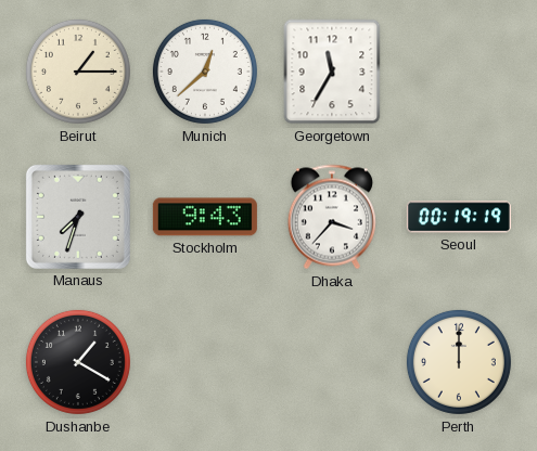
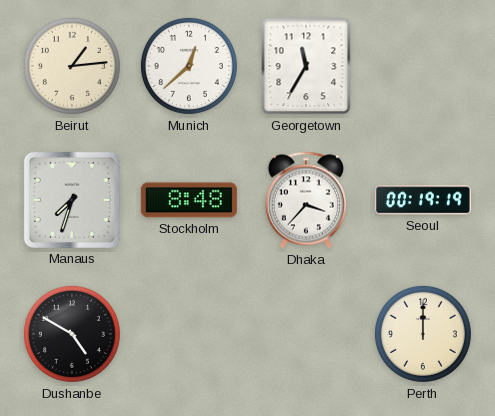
Beirut: 1:15 -> 1:14
Stockholm: 9:43 -> 8:48
Dushanbe: 1:20 -> 4:50
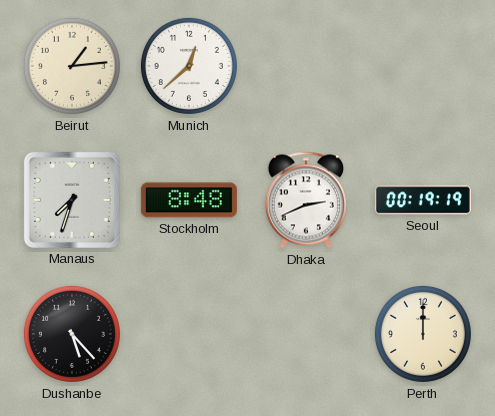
Georgetown: 11:35 -> none
Dhaka: 3:37 -> 2:41
Dushanbe: 4:50 -> 5:23
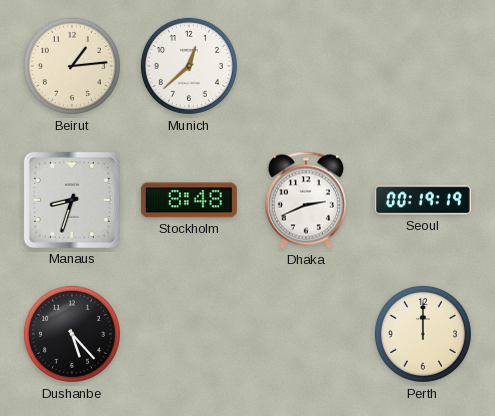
Manaus: 7:33 -> 8:33
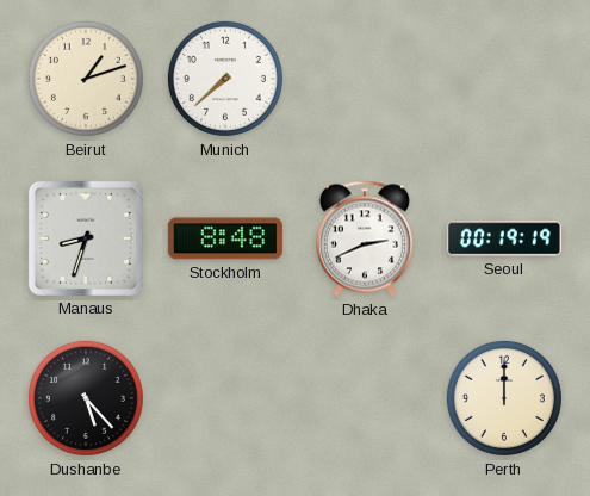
Beirut: 1:14 -> 1:12
Munich: 12:38 -> 7:38
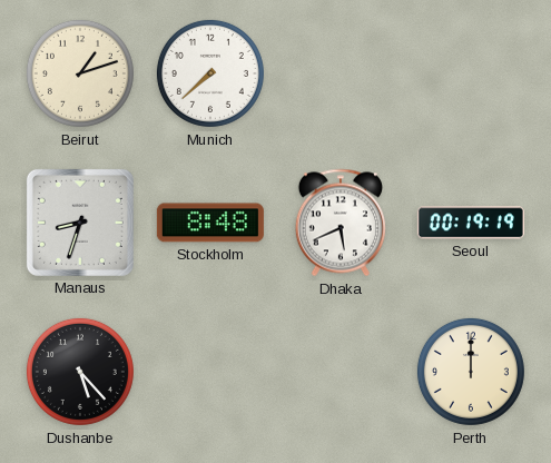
Dhaka: 2:41 -> 5:41
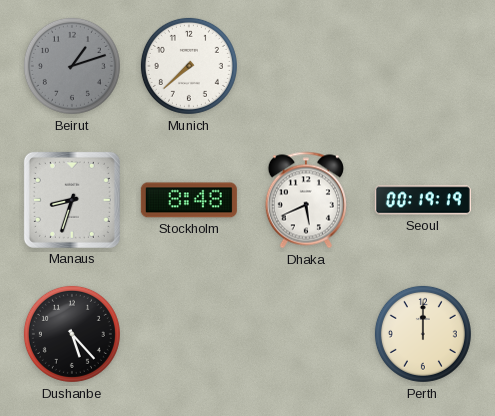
Beirut dial: cream -> grey
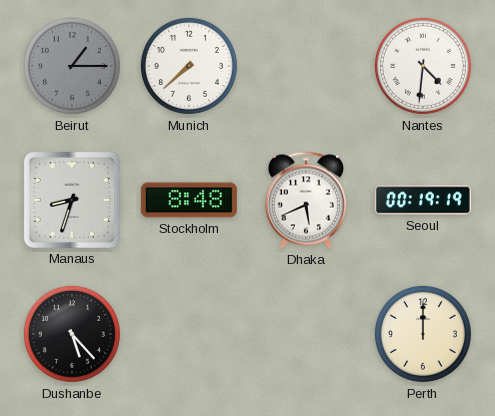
Beirut: 1:12 -> 1:15
Nantes: none -> 4:31
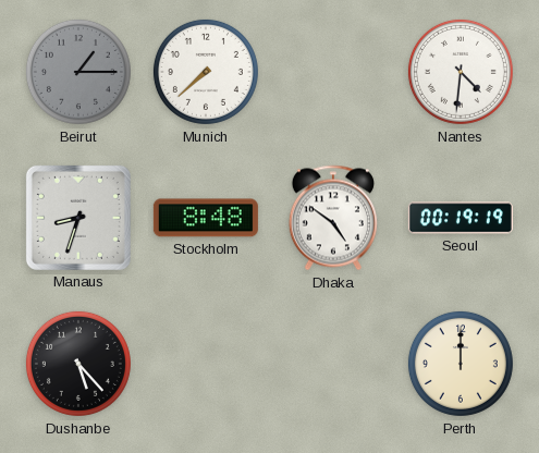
Dhaka: 5:41 -> 4:51
